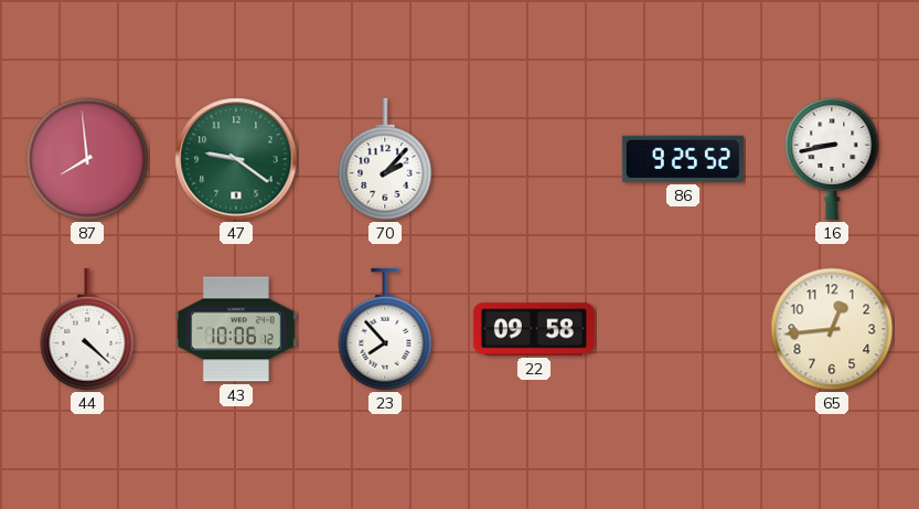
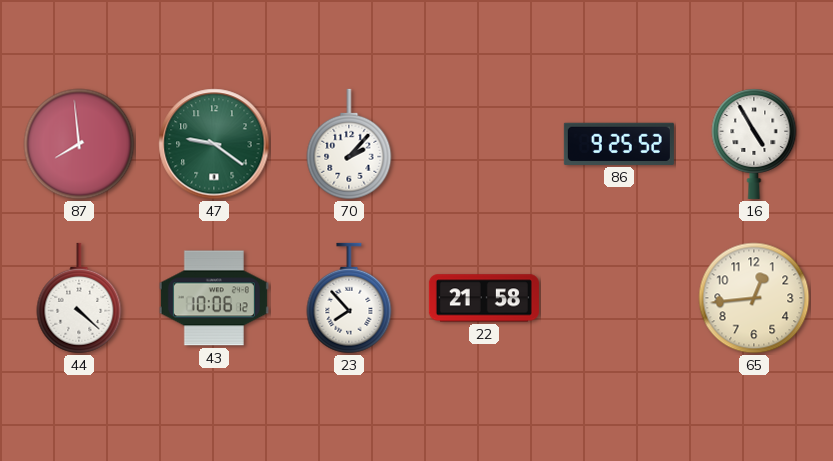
16: 8:43 -> 4:55
22: 09:58 -> 21:58
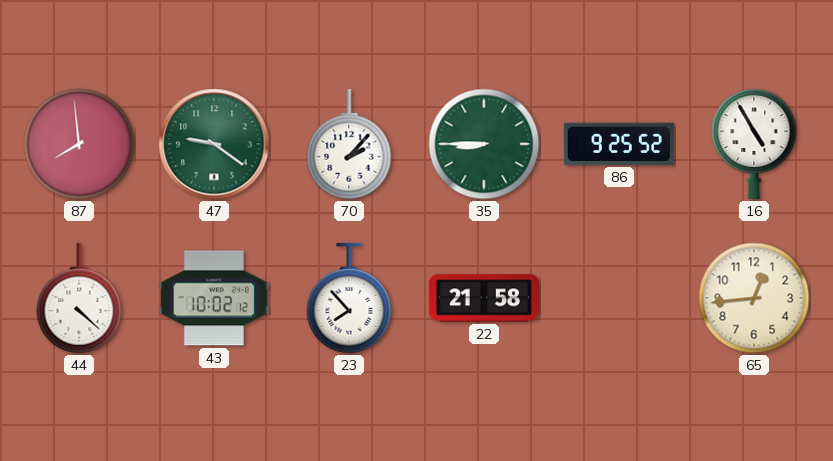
35: none -> 8:45
43: 10:06 -> 10:02
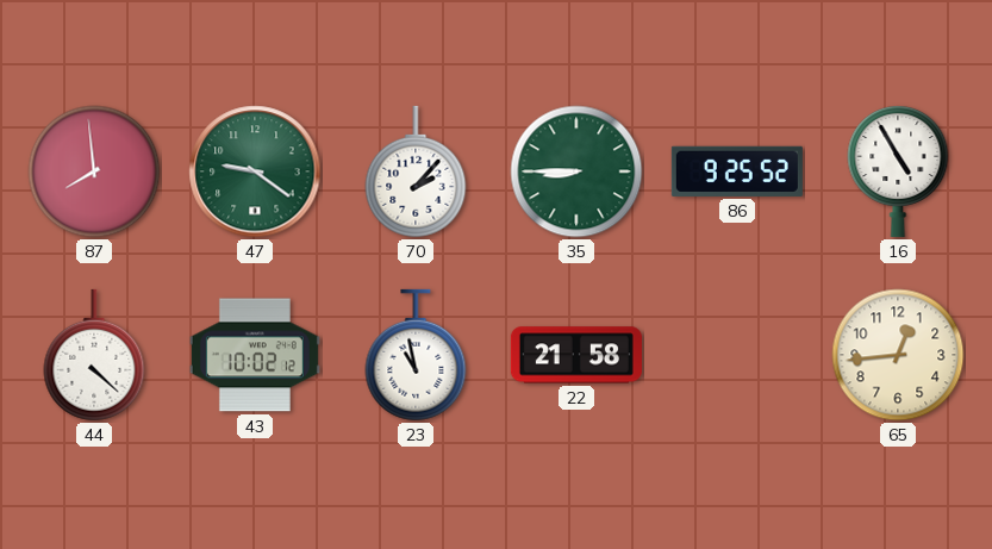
23: 7:53 -> 10:58
